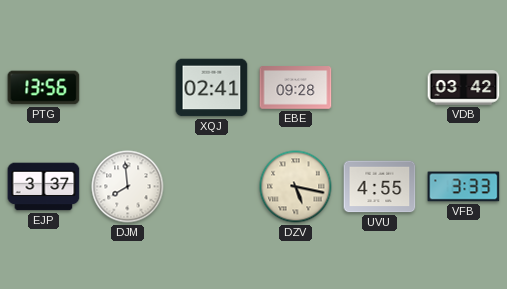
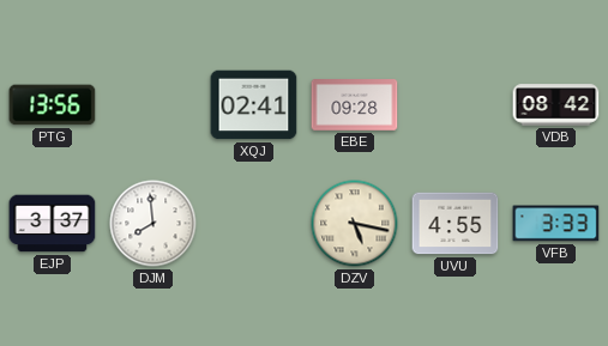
VDB: 03:42 -> 08:42
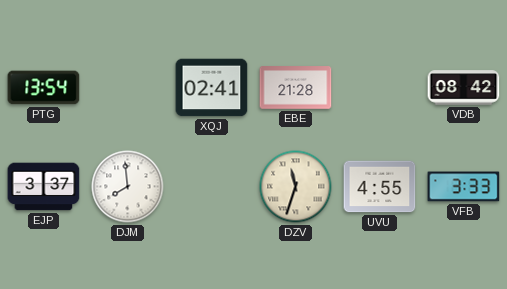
PTG: 13:56 -> 13:54
EBE: 09:28 -> 21:28
DZV: 5:17 -> 11:33
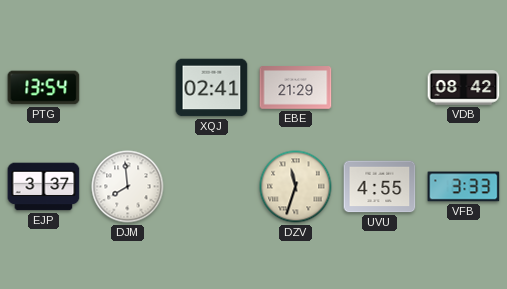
EBE: 21:28 -> 21:29
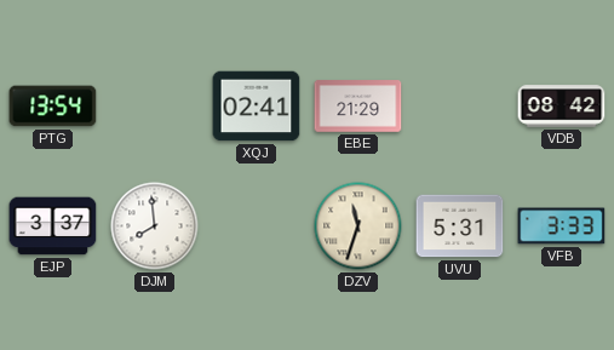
UVU: 4:55 -> 5:31
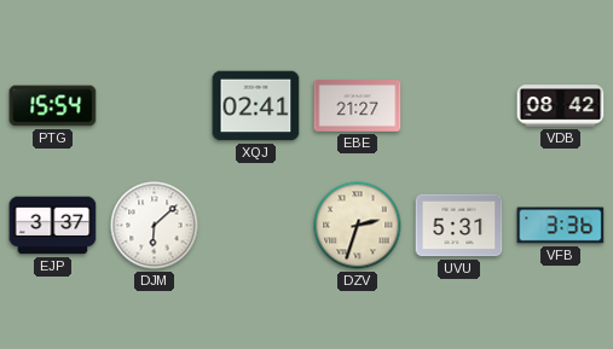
PTG: 13:54 -> 15:54
EBE: 21:29 -> 21:27
DJM: 7:59 -> 6:08
DZV: 11:33 -> 2:33
VFB: 3:33 -> 3:36
